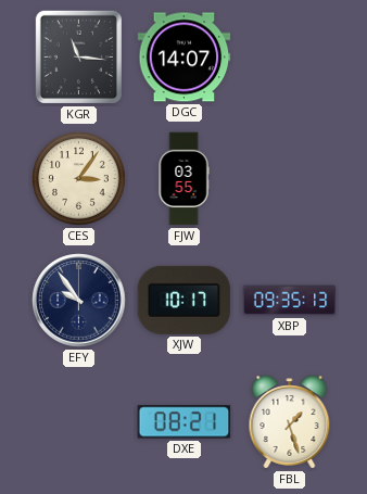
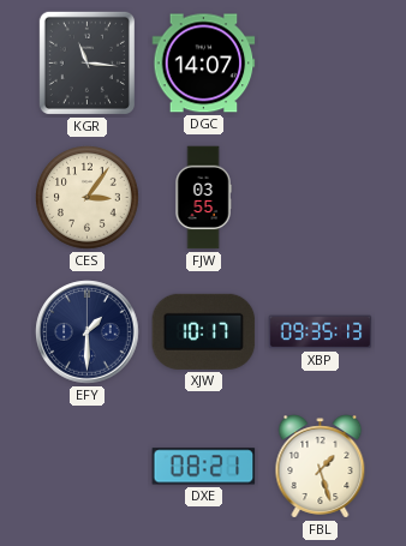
EFY: 9:54 -> 1:30
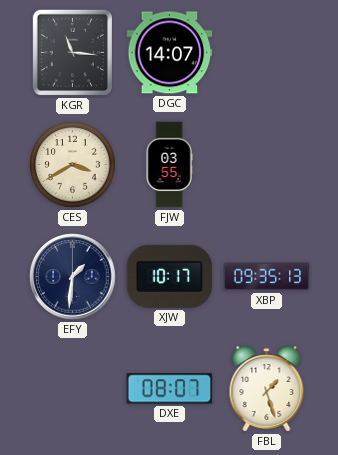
CES: 3:06 -> 3:40
EFY: 1:30 -> 1:31
DXE: 08:21 -> 08:07
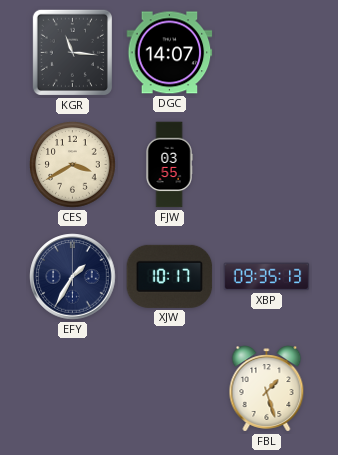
EFY: 1:31 -> 1:35
DXE: 08:07 -> none
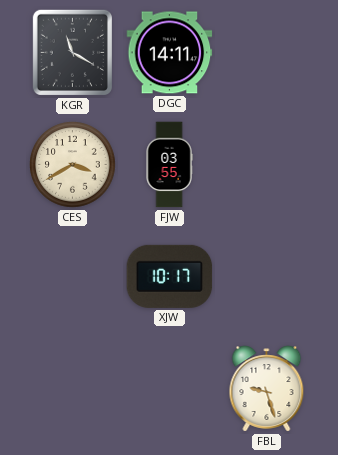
KGR: 11:16 -> 11:20
DGC: 14:07 -> 14:11
EFY: 1:35 -> none
XBP: 09:35 -> none
FBL: 1:27 -> 9:27
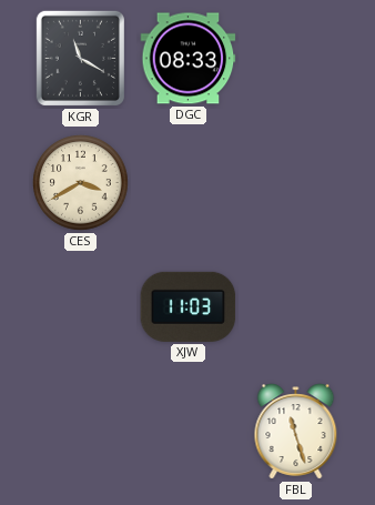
DGC: 14:11 -> 08:33
FJW: 03:55 -> none
XJW: 10:17 -> 11:03
FBL: 9:27 -> 11:27
